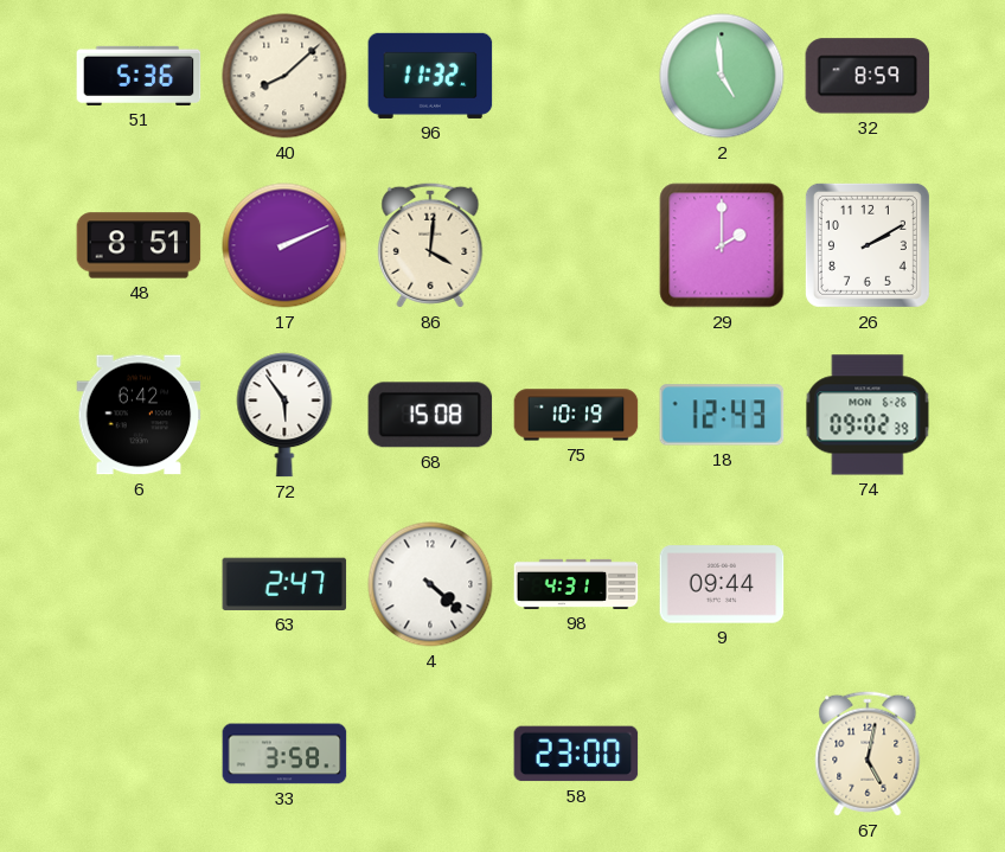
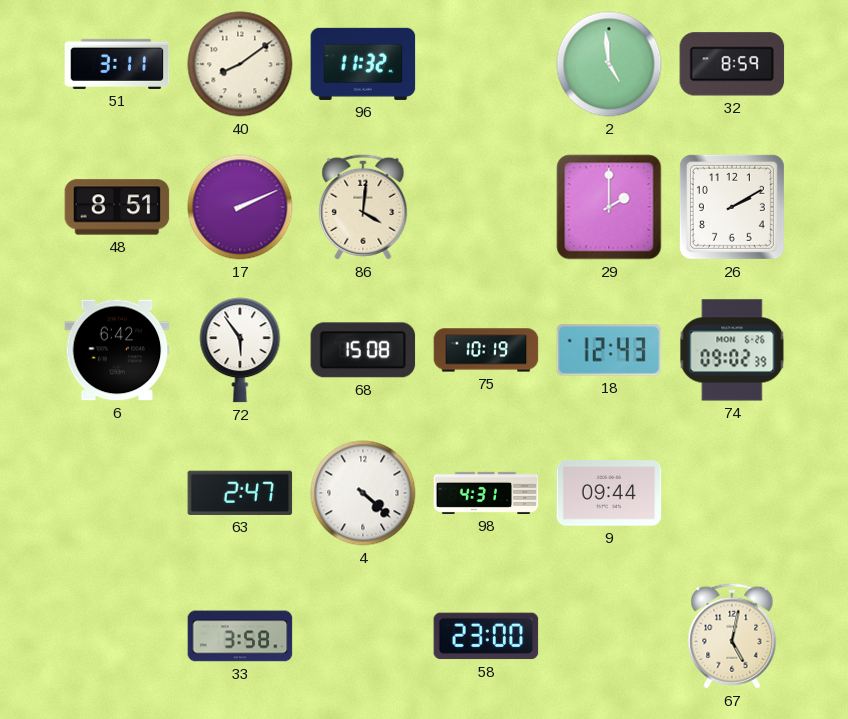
51: 5:36 -> 3:11
40: 8:08 -> 8:09
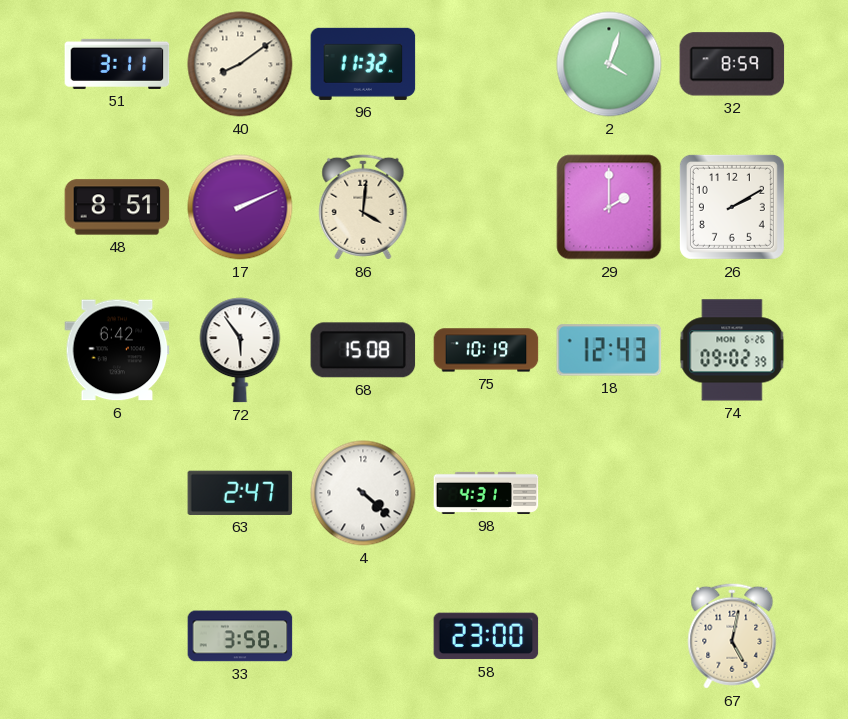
2: 4:59 -> 4:03
9: 09:44 -> none
